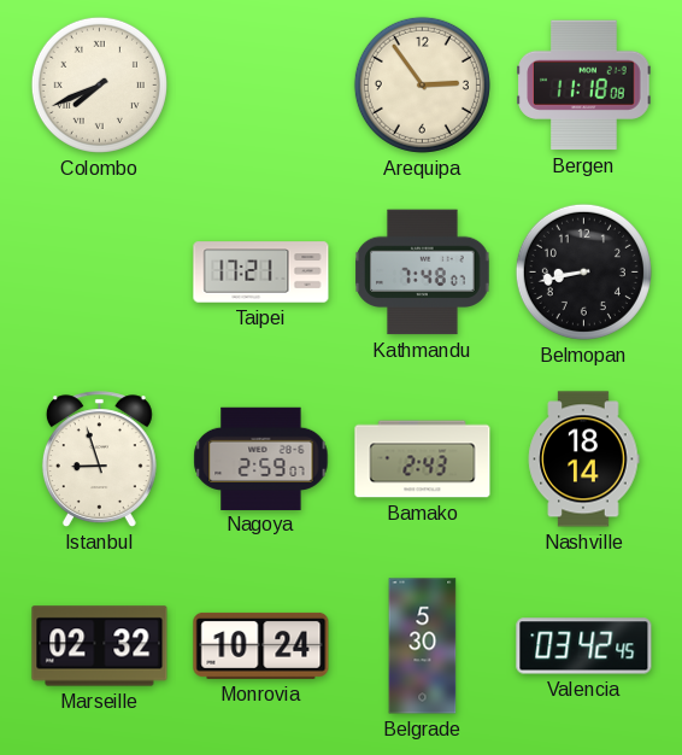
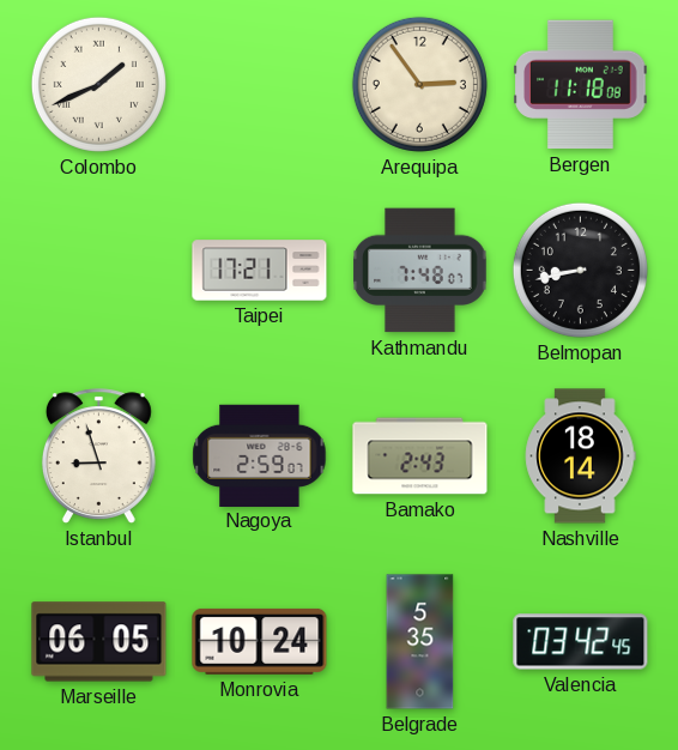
Colombo: 7:41 -> 1:41
Marseille: 02:32 -> 06:05
Belgrade: 5:30 -> 5:35
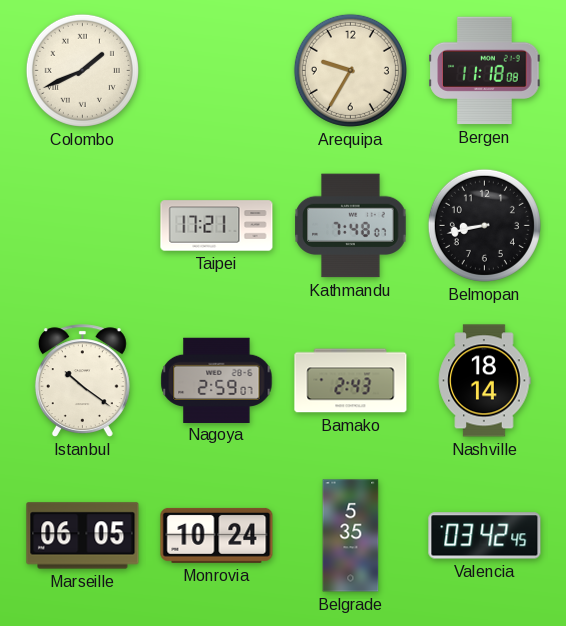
Arequipa: 2:54 -> 9:35
Istanbul: 8:57 -> 10:21
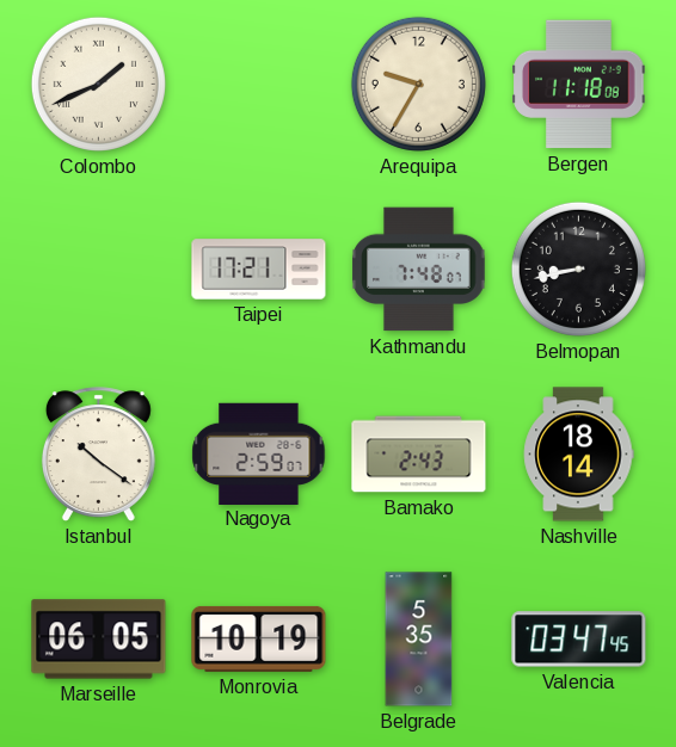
Monrovia: 10:24 -> 10:19
Valencia: 03:42 -> 03:47
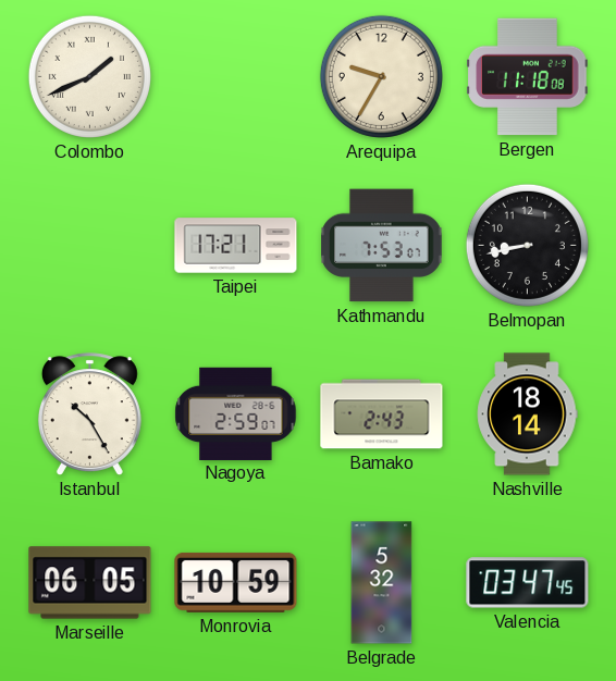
Kathmandu: 7:48 -> 7:53
Istanbul: 10:21 -> 10:25
Monrovia: 10:19 -> 10:59
Belgrade: 5:35 -> 5:32
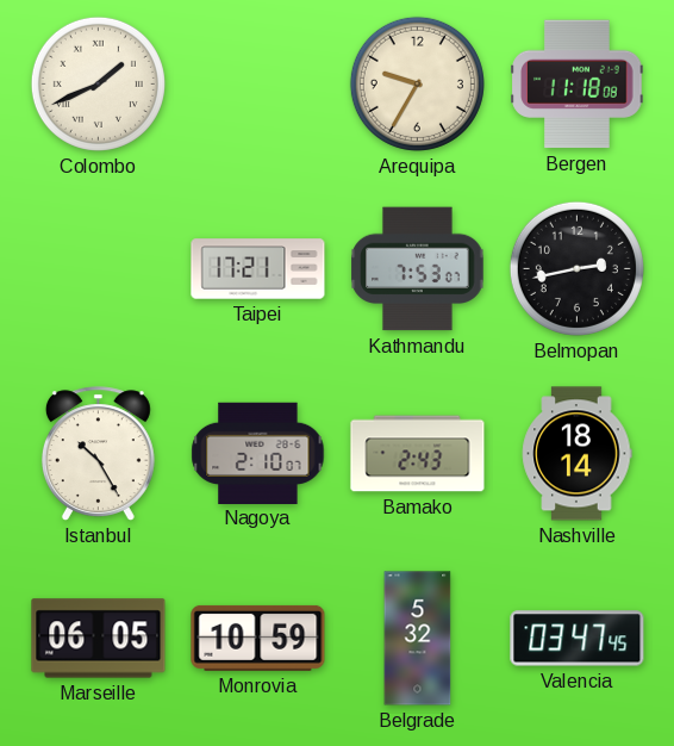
Belmopan: 8:43 -> 2:43
Nagoya: 2:59 -> 2:10
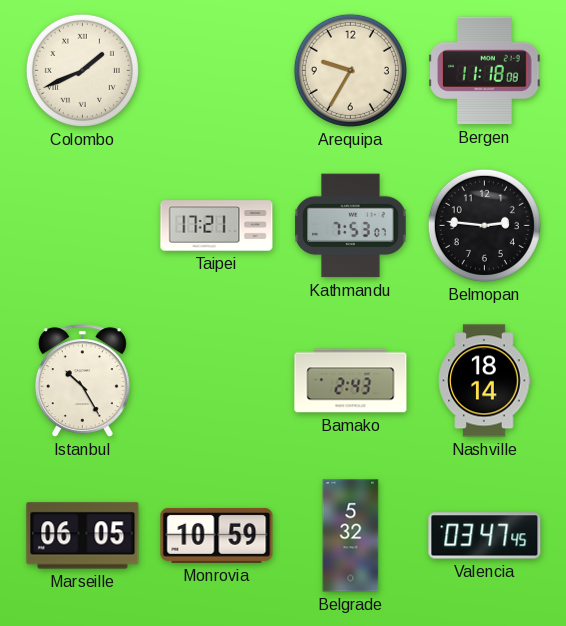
Belmopan: 2:43 -> 2:46
Nagoya: 2:10 -> none
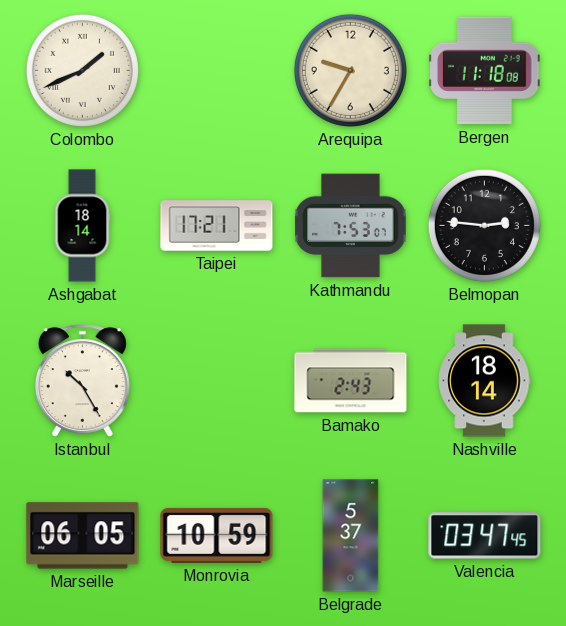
Ashgabat: none -> 18:14
Belgrade: 5:32 -> 5:37
